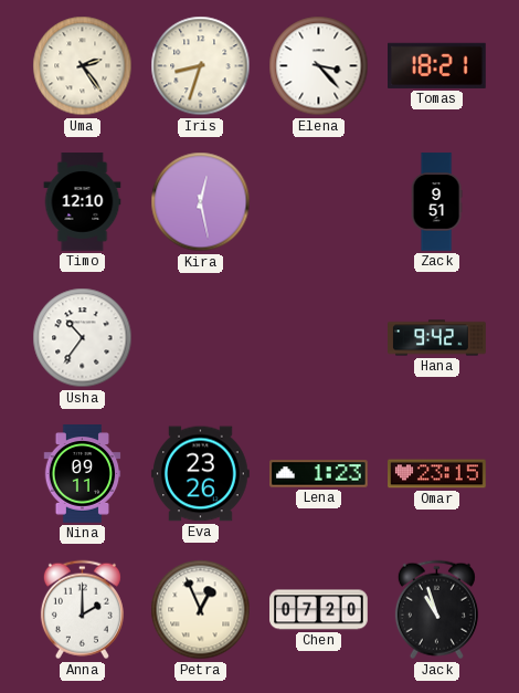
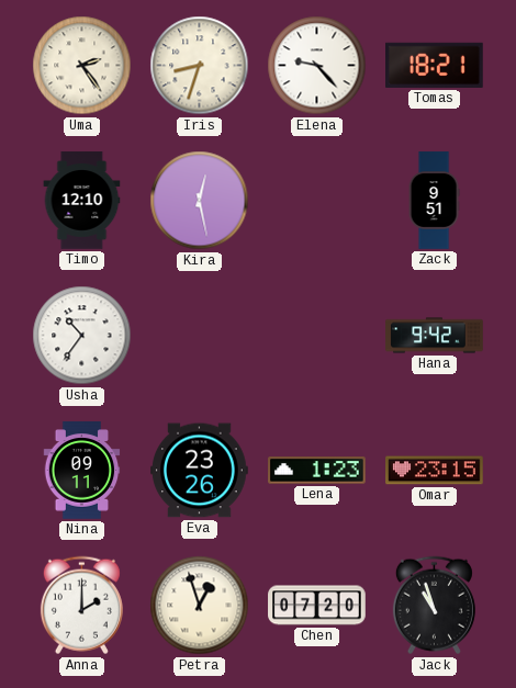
Elena: 3:23 -> 9:23
Petra: 12:56 -> 12:57
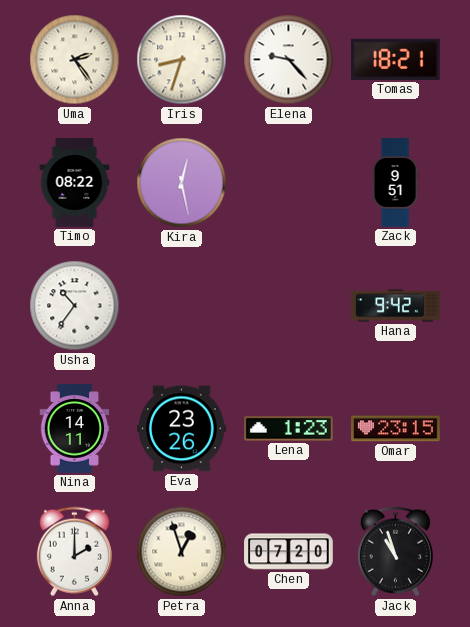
Timo: 12:10 -> 08:22
Nina: 09:11 -> 14:11
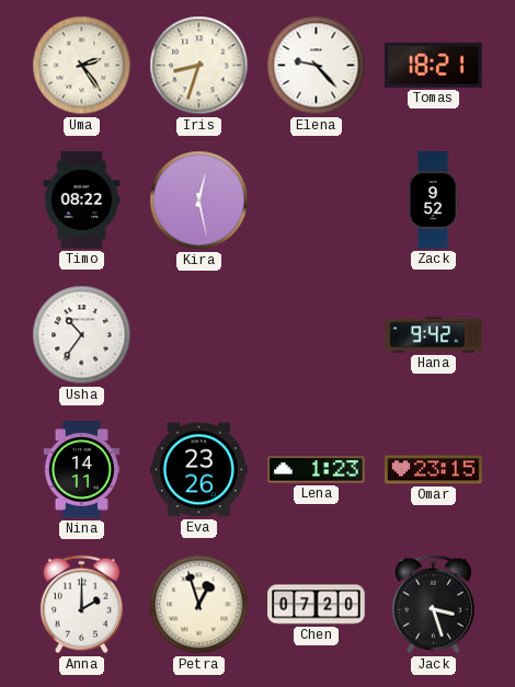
Zack: 9:51 -> 9:52
Jack: 10:57 -> 3:27
